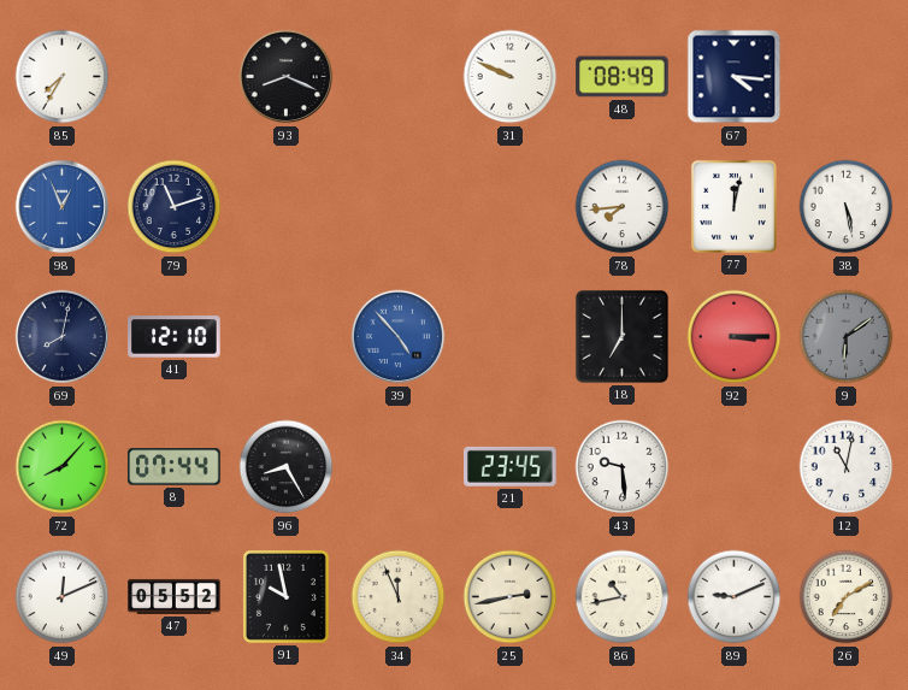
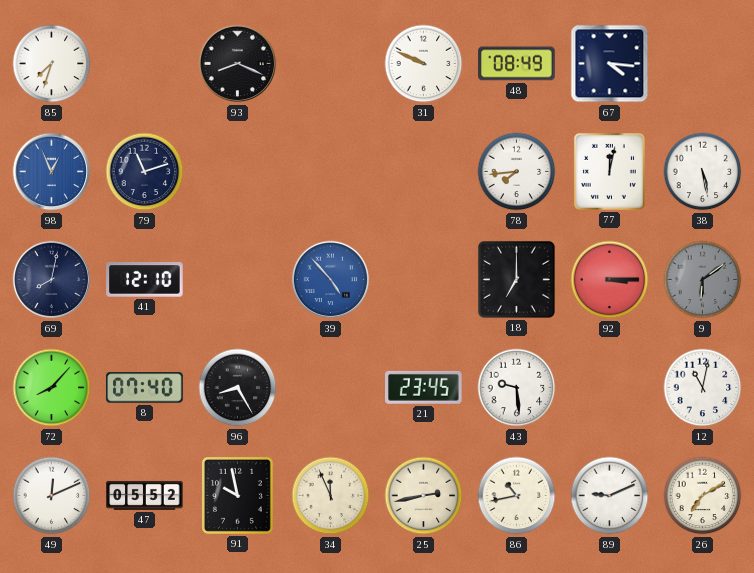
85: 7:35 -> 7:33
8: 07:44 -> 07:40
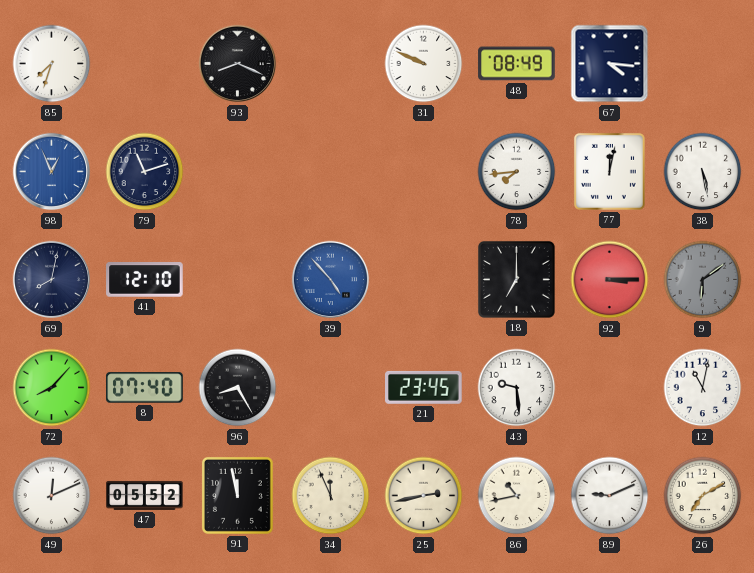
91: 9:58 -> 11:58
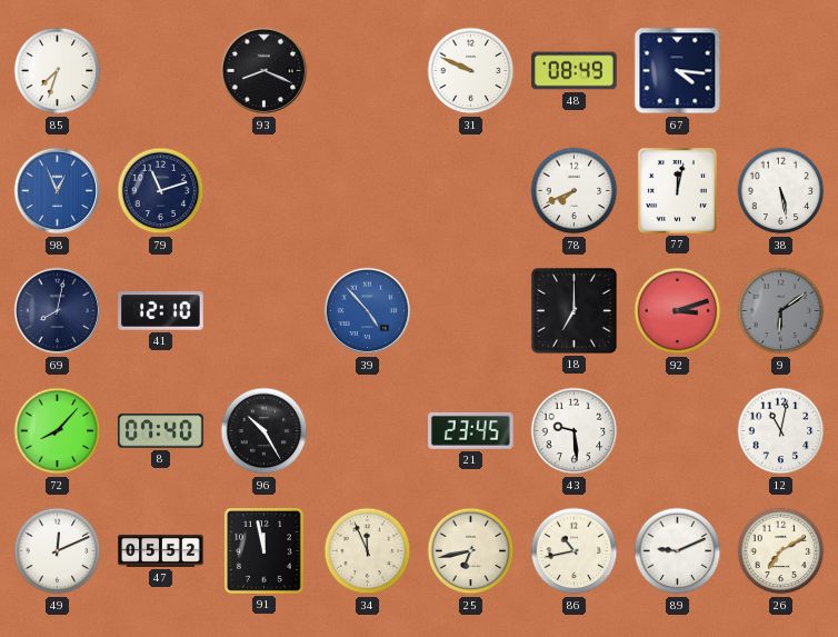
78: 7:44 -> 7:41
92: 3:15 -> 3:12
96: 8:25 -> 10:25
25: 2:43 -> 6:43
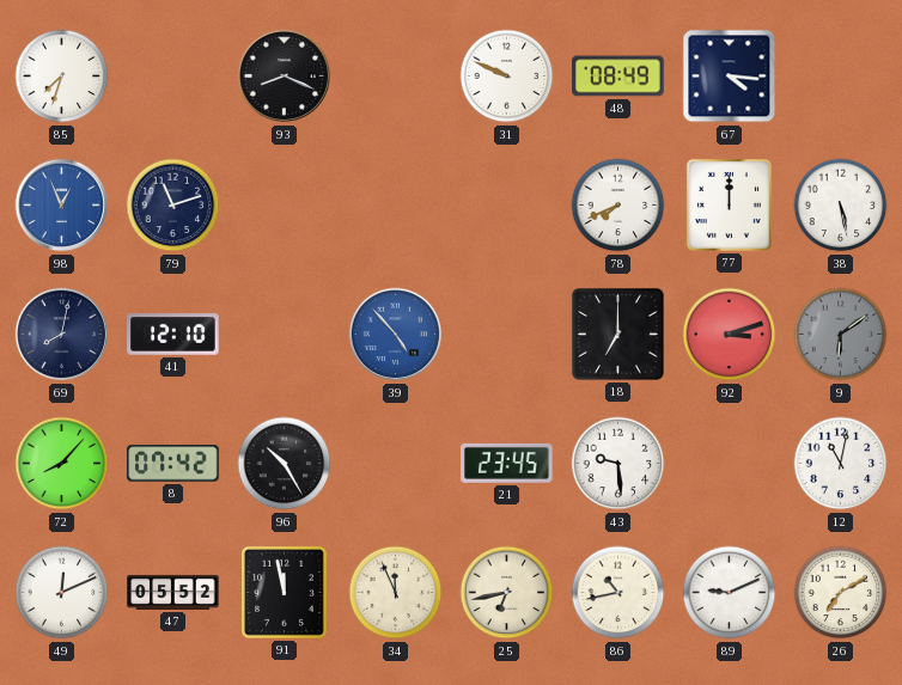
77: 12:02 -> 12:00
8: 07:40 -> 07:42
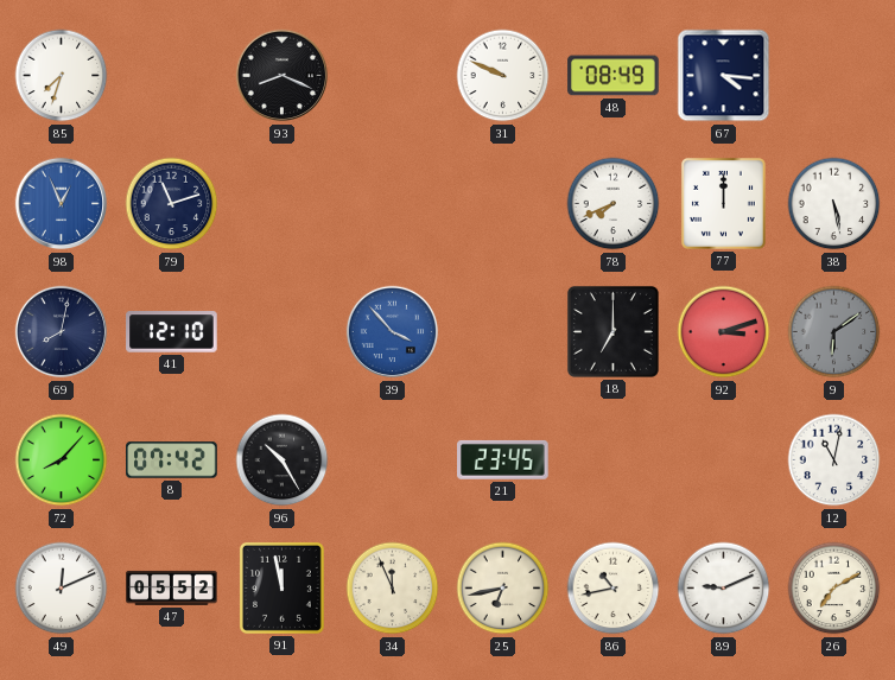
39: 4:53 -> 3:53
43: 9:29 -> none
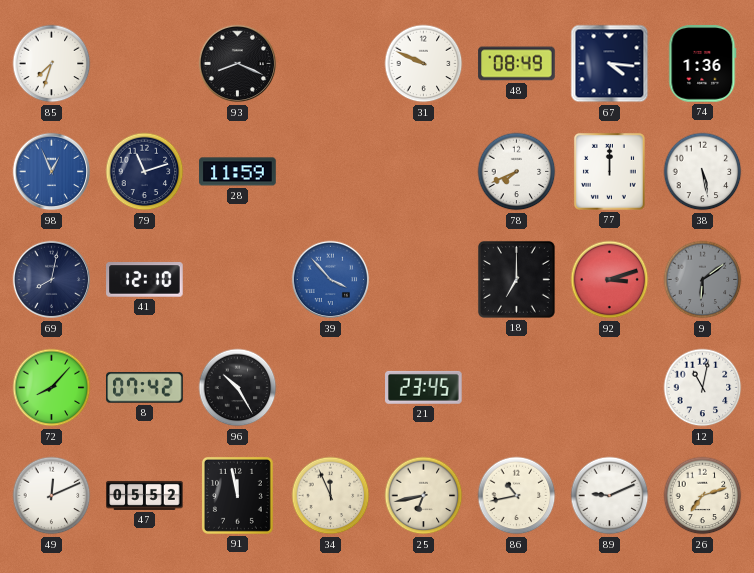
74: none -> 1:36
28: none -> 11:59
26: 7:10 -> 7:12
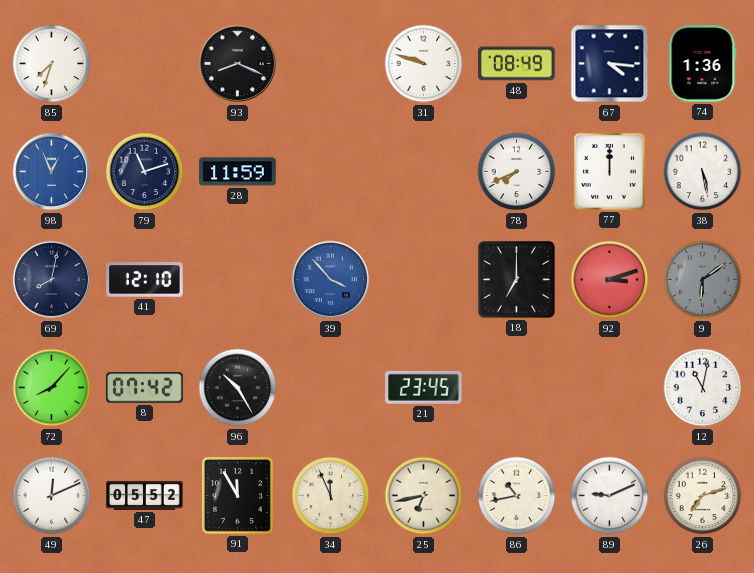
31: 9:49 -> 9:48
91: 11:58 -> 11:55
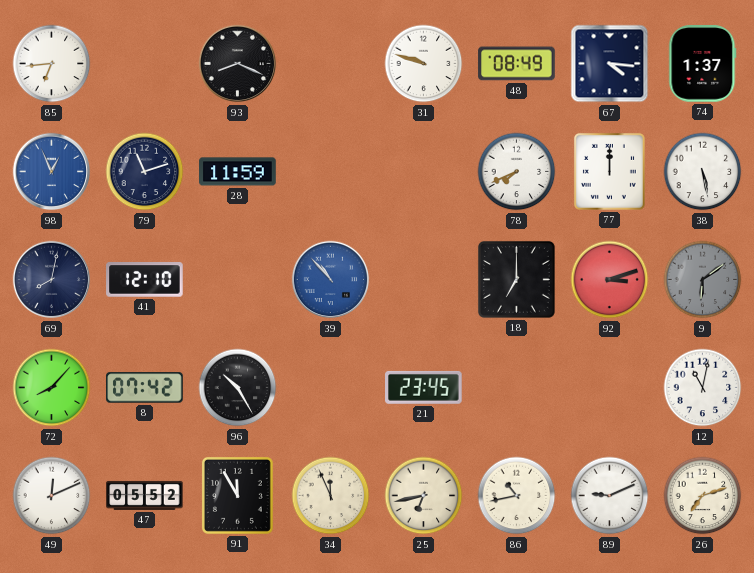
85: 7:33 -> 6:44
74: 1:36 -> 1:37
39: 3:53 -> 10:53
